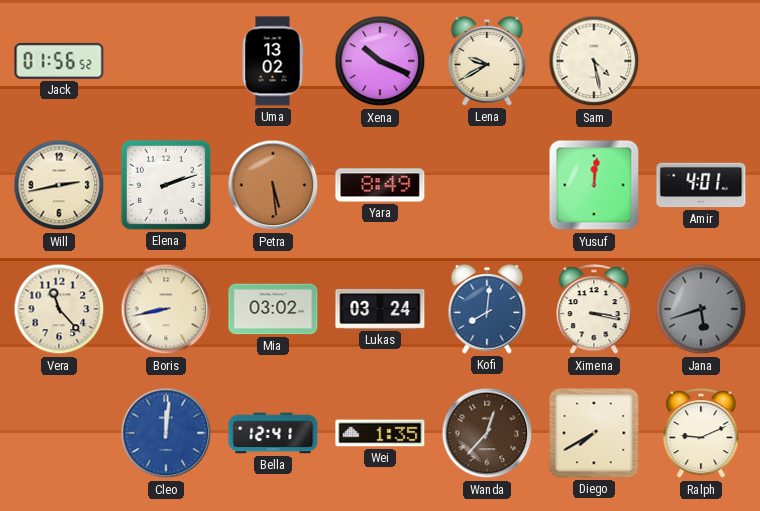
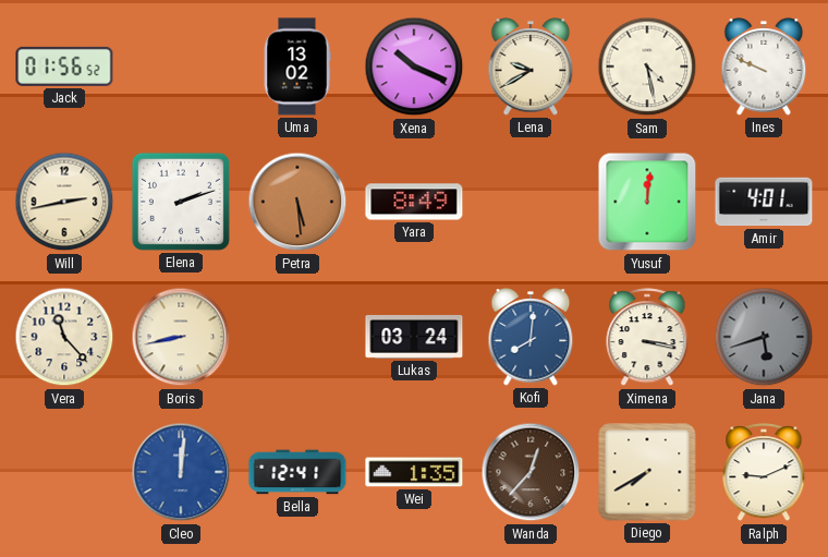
Ines: none -> 9:49
Mia: 03:02 -> none
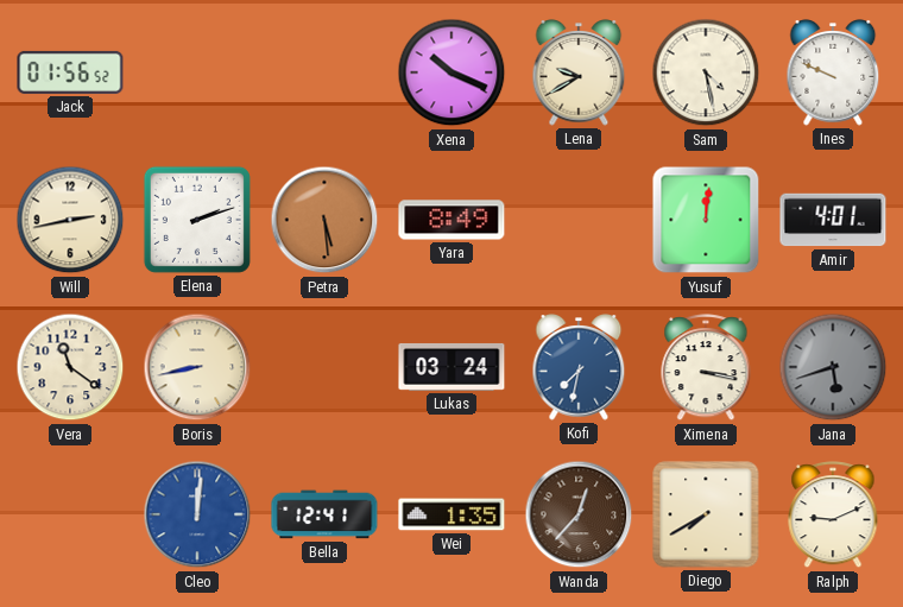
Uma: 13:02 -> none
Vera: 11:23 -> 11:21
Kofi: 8:01 -> 7:32
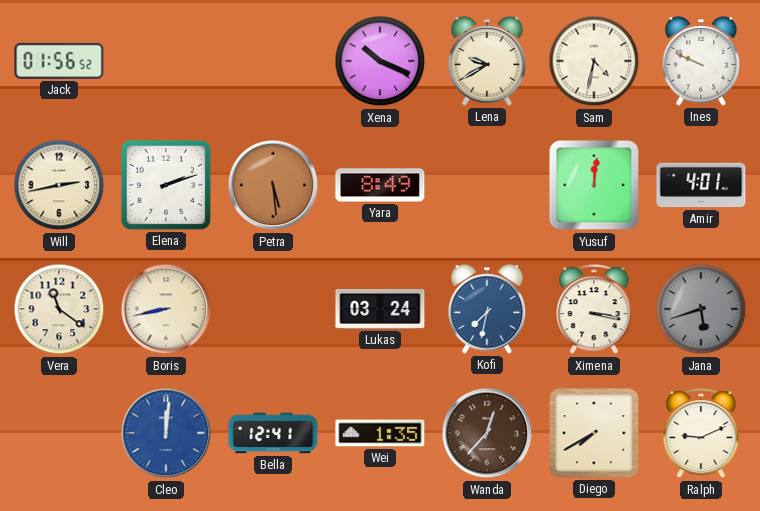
Sam: 4:28 -> 4:32
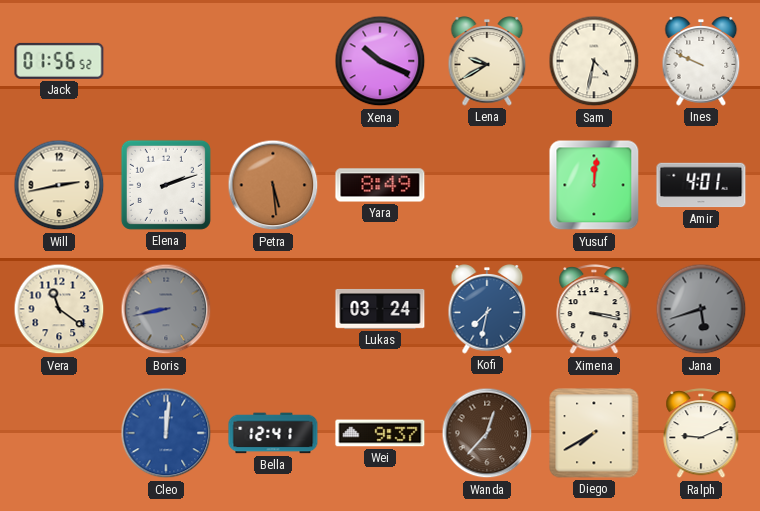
Boris dial: cream -> grey
Wei: 1:35 -> 9:37
